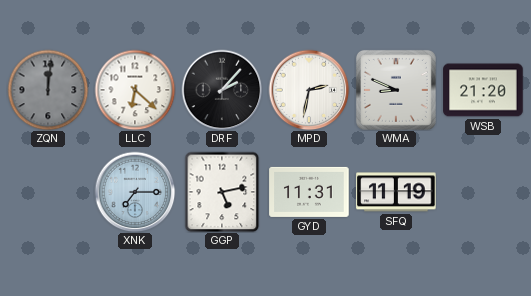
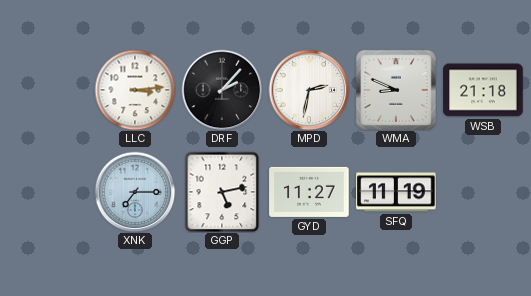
ZQN: 12:01 -> none
LLC: 6:22 -> 3:14
WSB: 21:20 -> 21:18
GYD: 11:31 -> 11:27
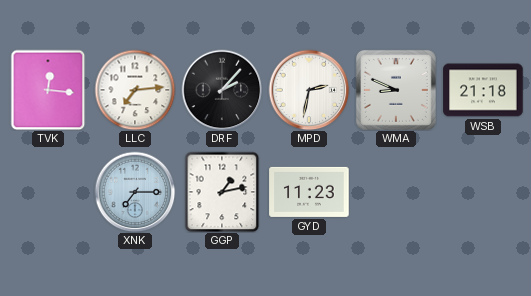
TVK: none -> 12:16
LLC: 3:14 -> 7:14
GGP: 5:13 -> 1:13
GYD: 11:27 -> 11:23
SFQ: 11:19 -> none
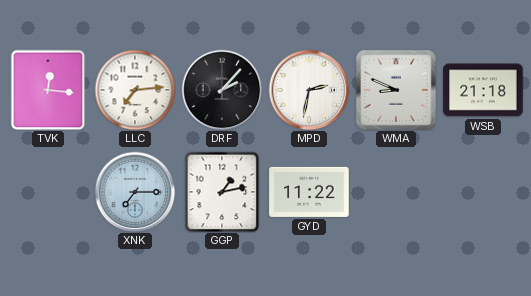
GYD: 11:23 -> 11:22
